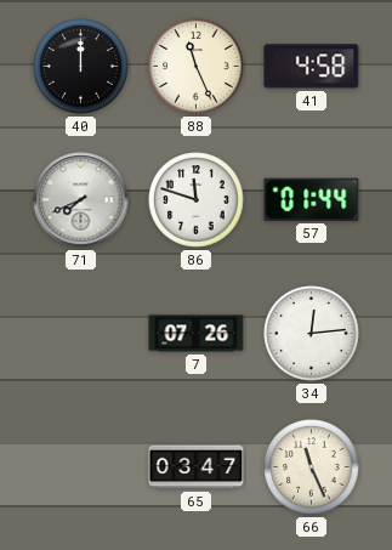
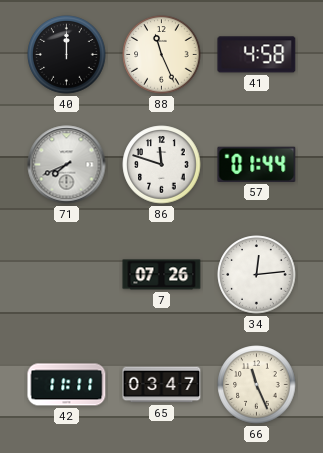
42: none -> 11:11
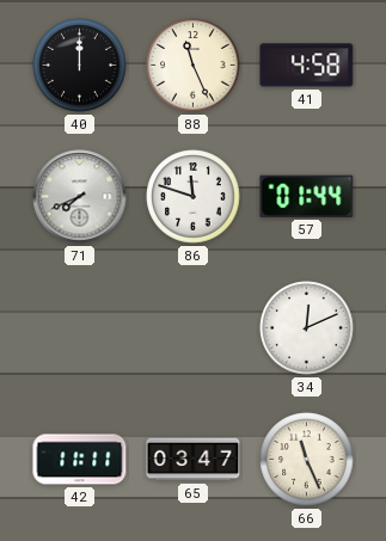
7: 07:26 -> none
34: 12:14 -> 12:11
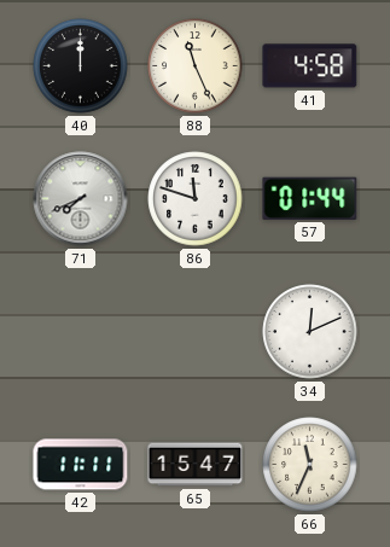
65: 03:47 -> 15:47
66: 11:26 -> 11:34
